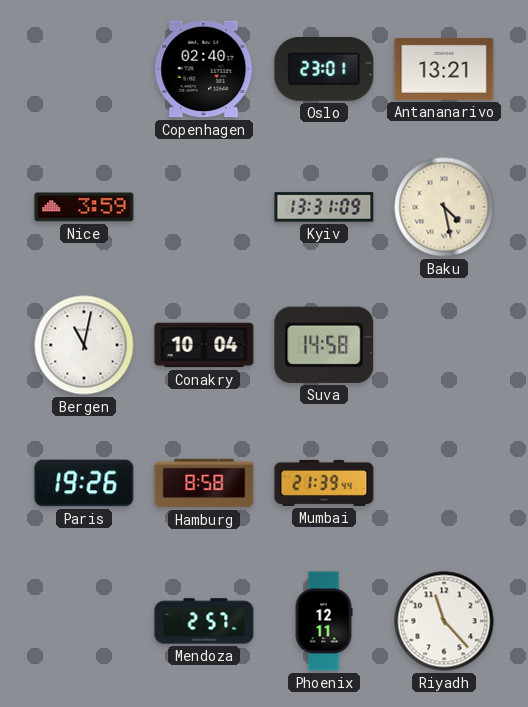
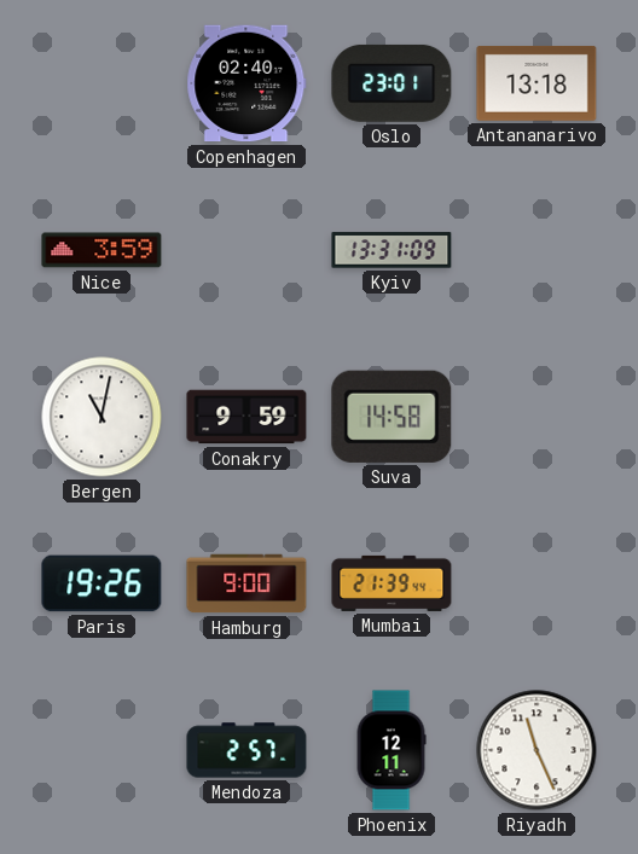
Antananarivo: 13:21 -> 13:18
Baku: 4:28 -> none
Conakry: 10:04 -> 9:59
Hamburg: 8:58 -> 9:00
Riyadh: 11:23 -> 11:26
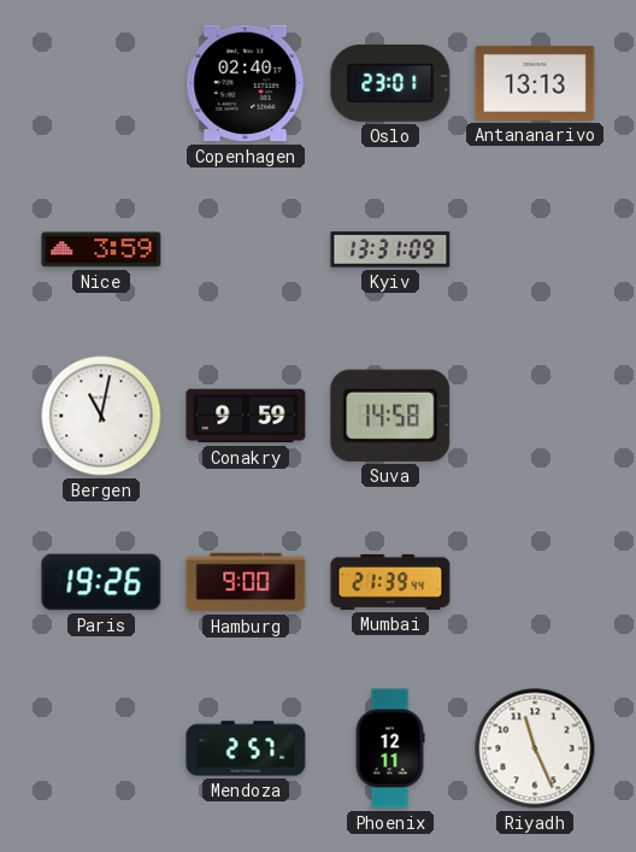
Antananarivo: 13:18 -> 13:13
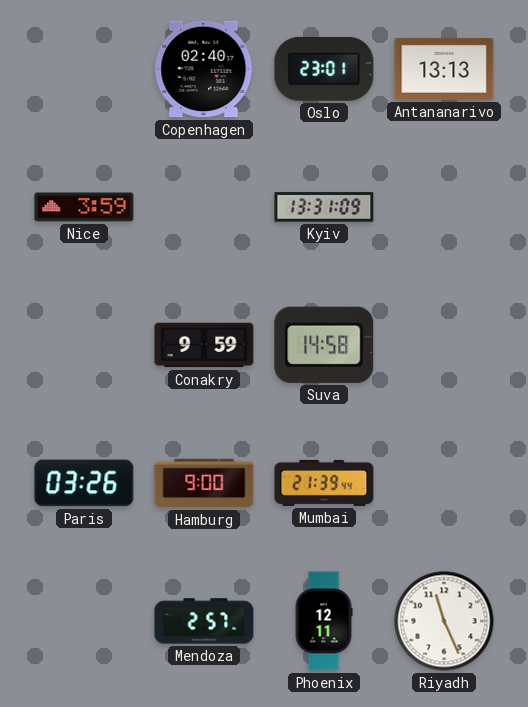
Bergen: 11:02 -> none
Paris: 19:26 -> 03:26
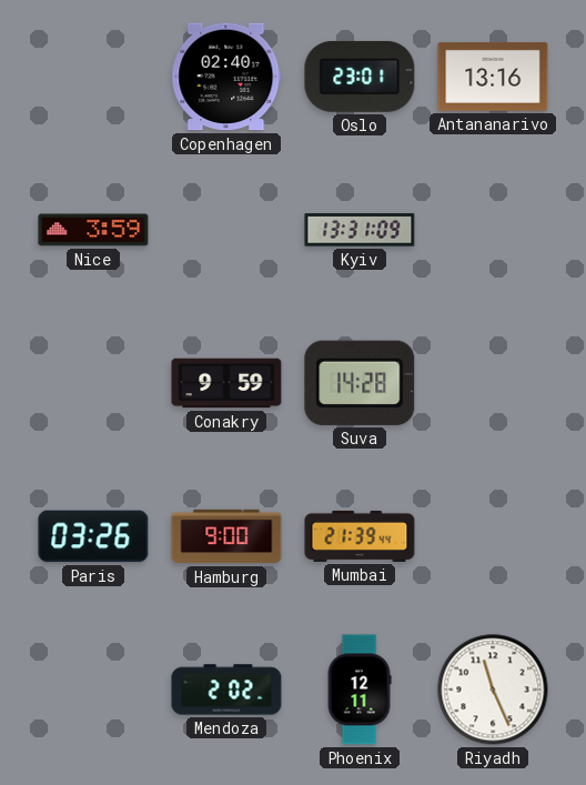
Antananarivo: 13:13 -> 13:16
Suva: 14:58 -> 14:28
Mendoza: 2:57 -> 2:02
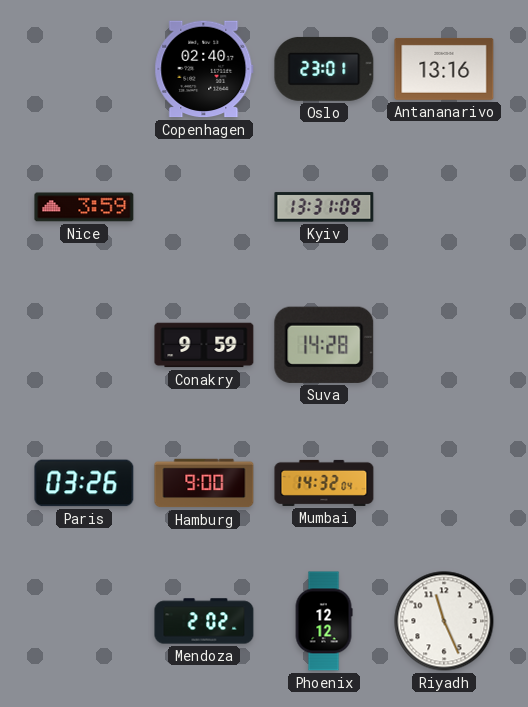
Mumbai: 21:39 -> 14:32
Phoenix: 12:11 -> 12:12
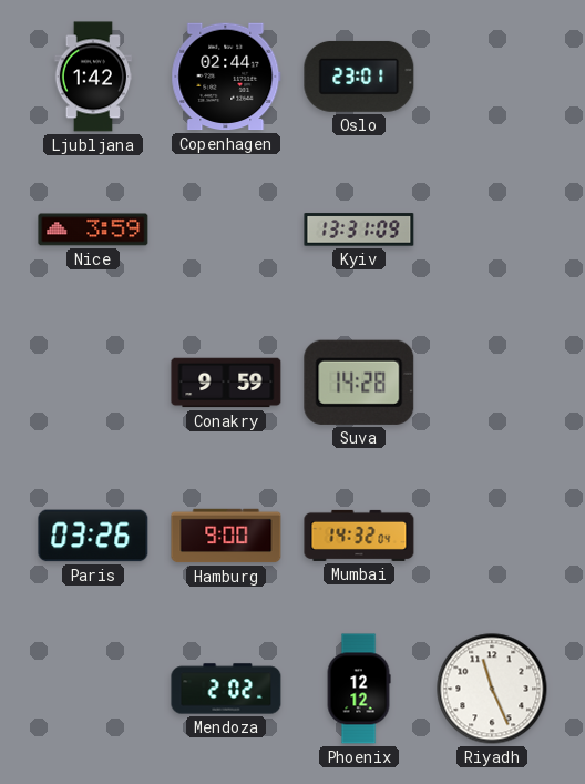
Ljubljana: none -> 1:42
Copenhagen: 02:40 -> 02:44
Antananarivo: 13:16 -> none
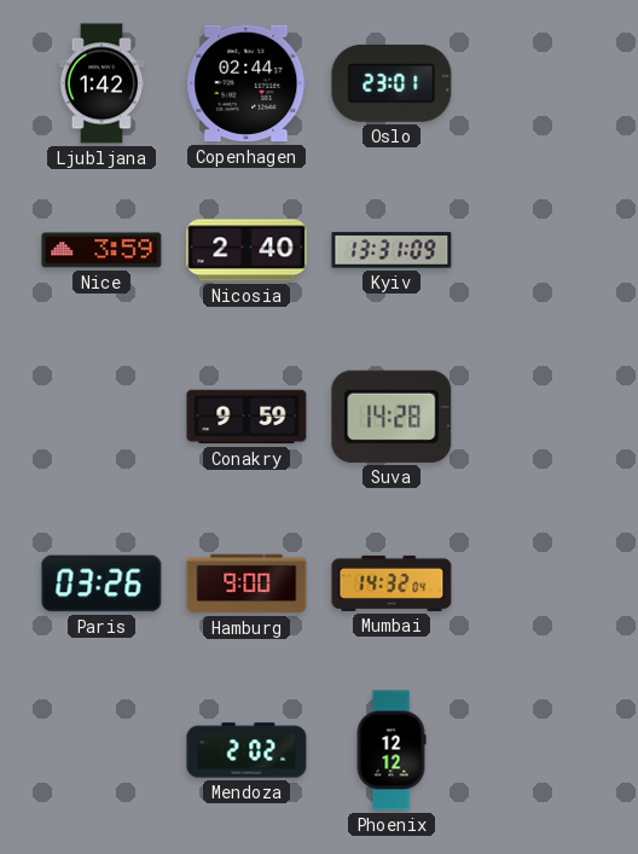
Nicosia: none -> 2:40
Riyadh: 11:26 -> none
